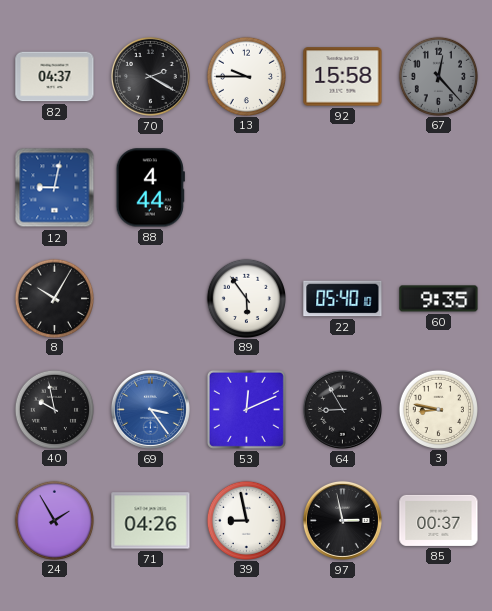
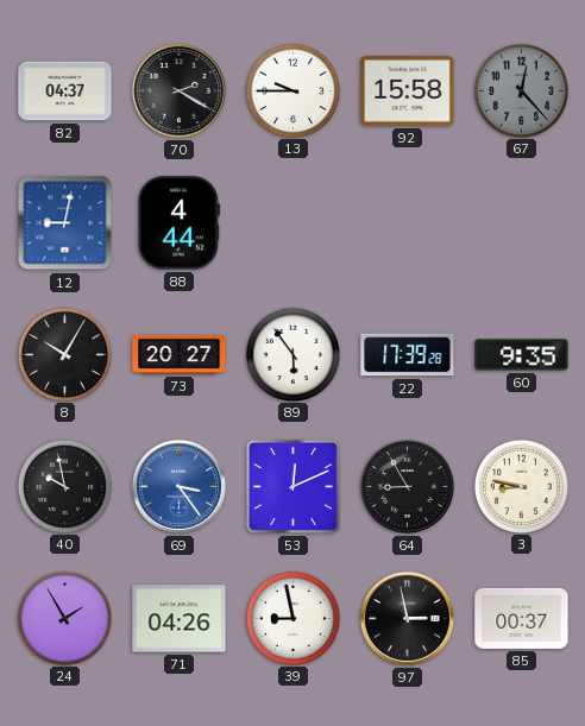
73: none -> 20:27
22: 05:40 -> 17:39
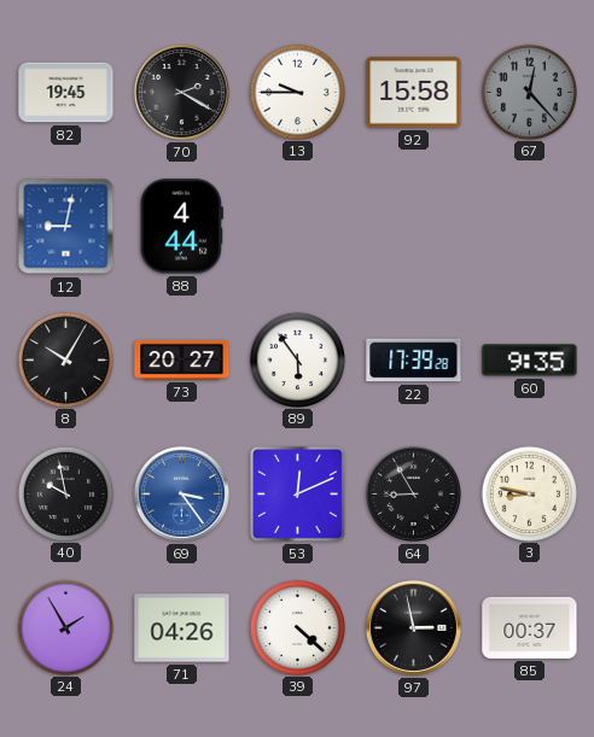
82: 04:37 -> 19:45
39: 8:58 -> 4:22
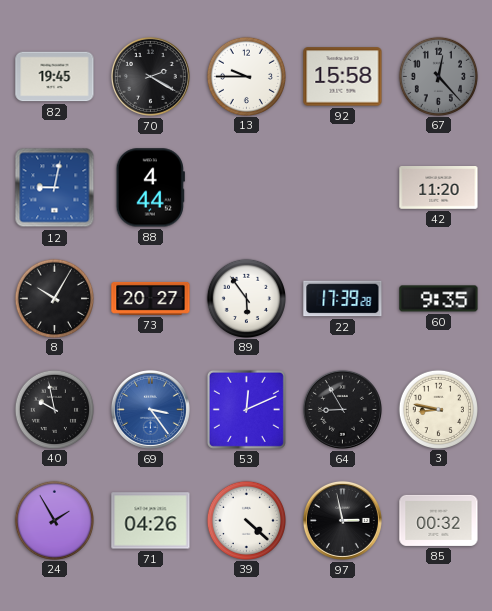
42: none -> 11:20
85: 00:37 -> 00:32
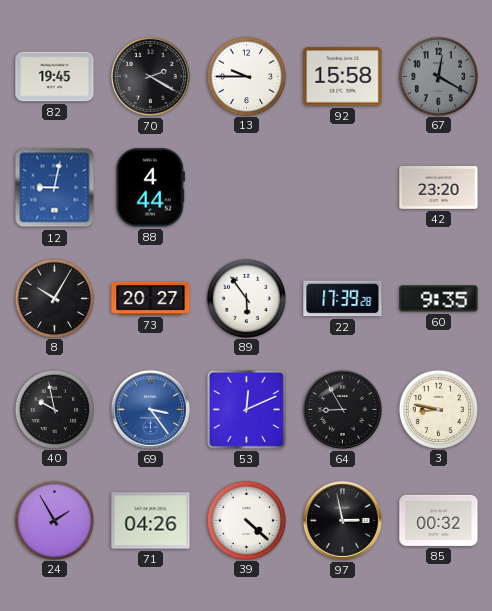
67: 12:23 -> 12:20
42: 11:20 -> 23:20
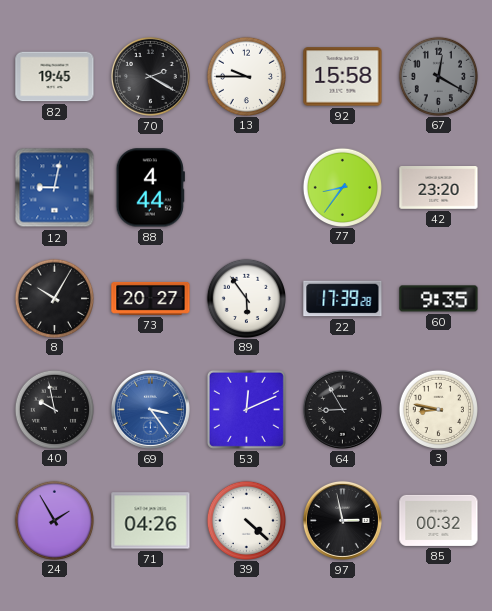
77: none -> 8:36
